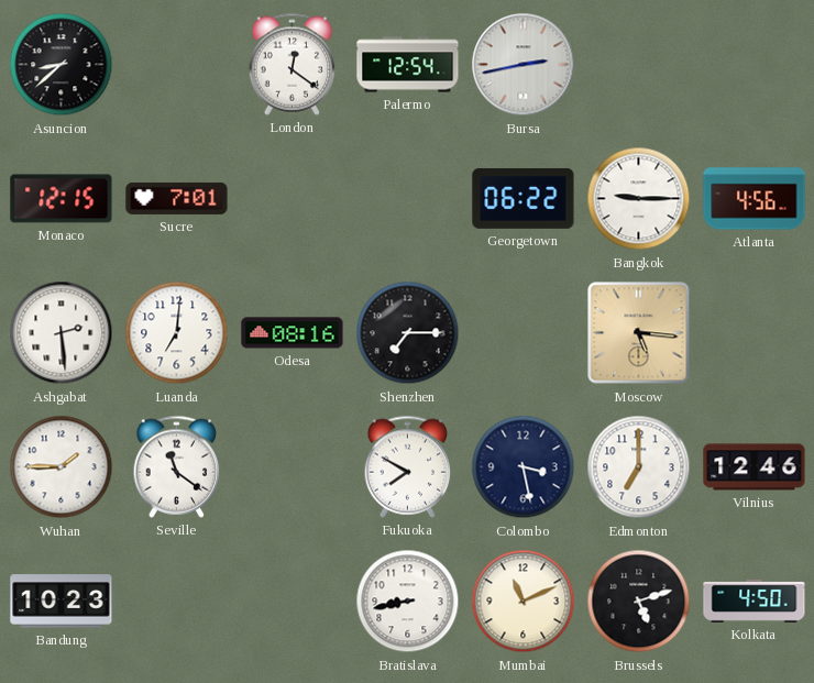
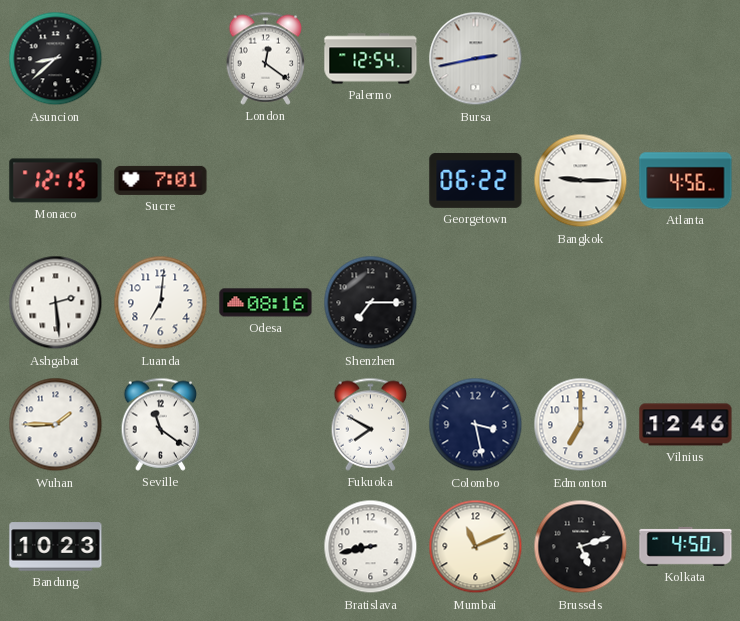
Moscow: 5:16 -> none
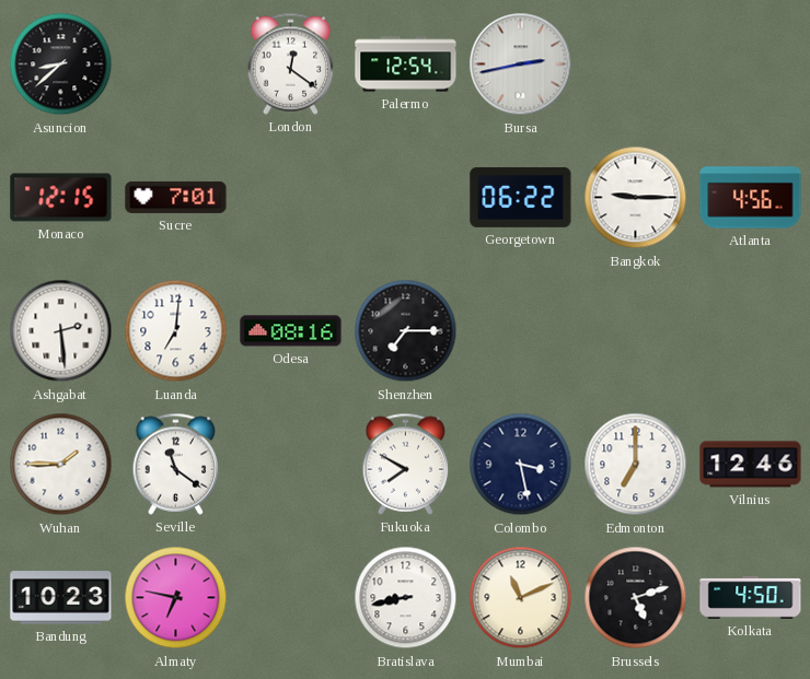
Almaty: none -> 6:47
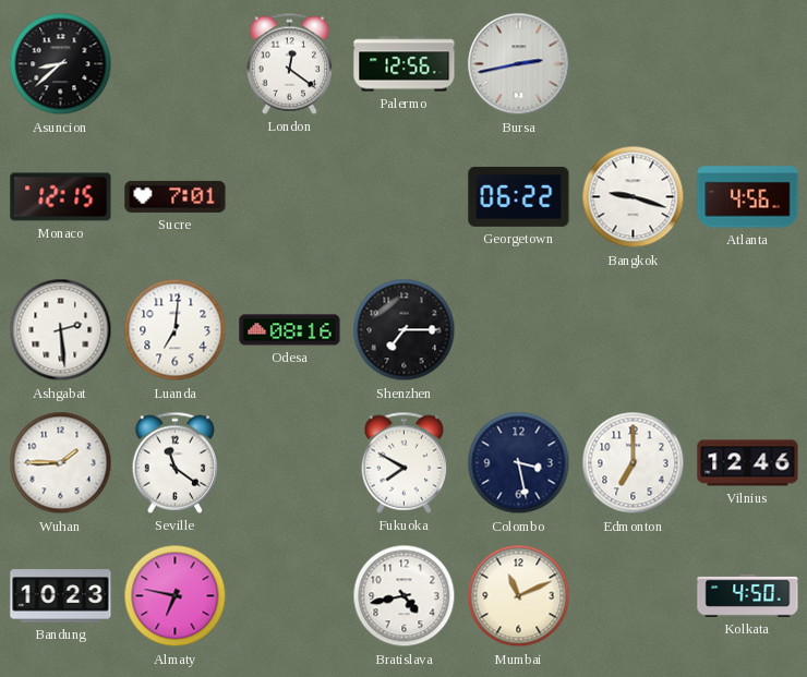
Palermo: 12:54 -> 12:56
Bangkok: 9:15 -> 9:18
Bratislava: 8:43 -> 4:43
Brussels: 5:12 -> none
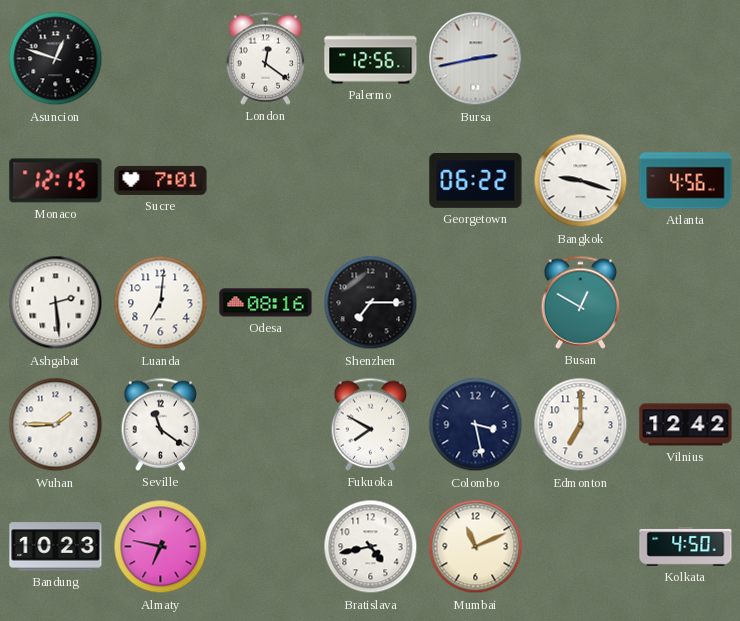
Asuncion: 8:38 -> 12:48
Busan: none -> 12:50
Vilnius: 12:46 -> 12:42
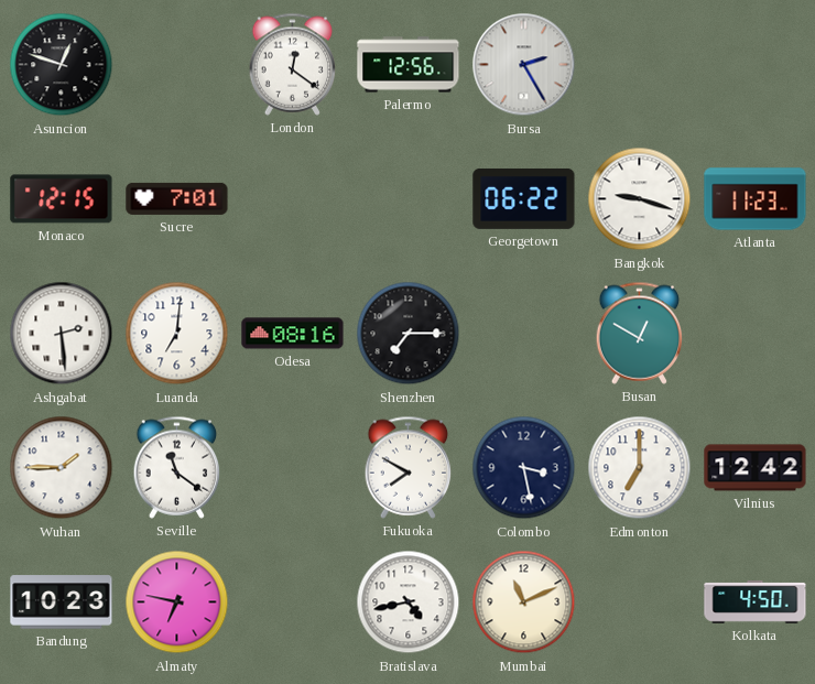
Bursa: 2:43 -> 2:25
Atlanta: 4:56 -> 11:23
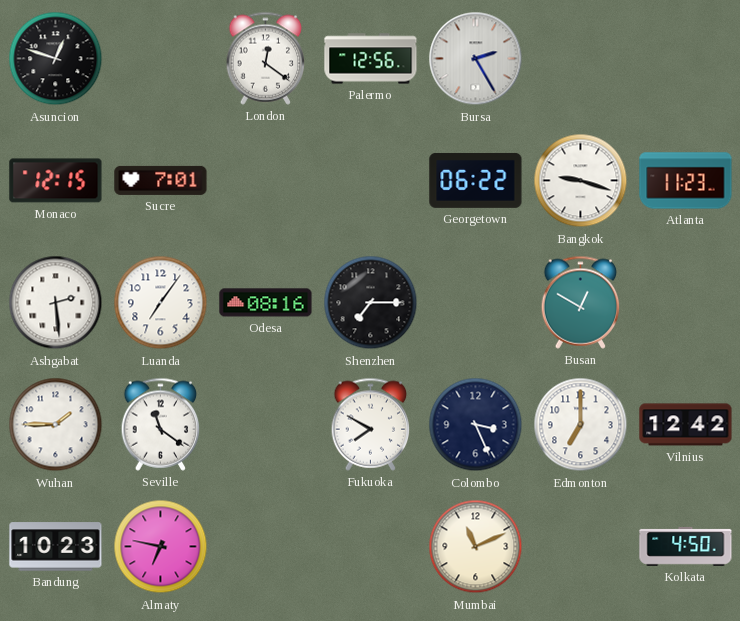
Luanda: 7:01 -> 7:06
Colombo: 3:28 -> 3:26
Bratislava: 4:43 -> none
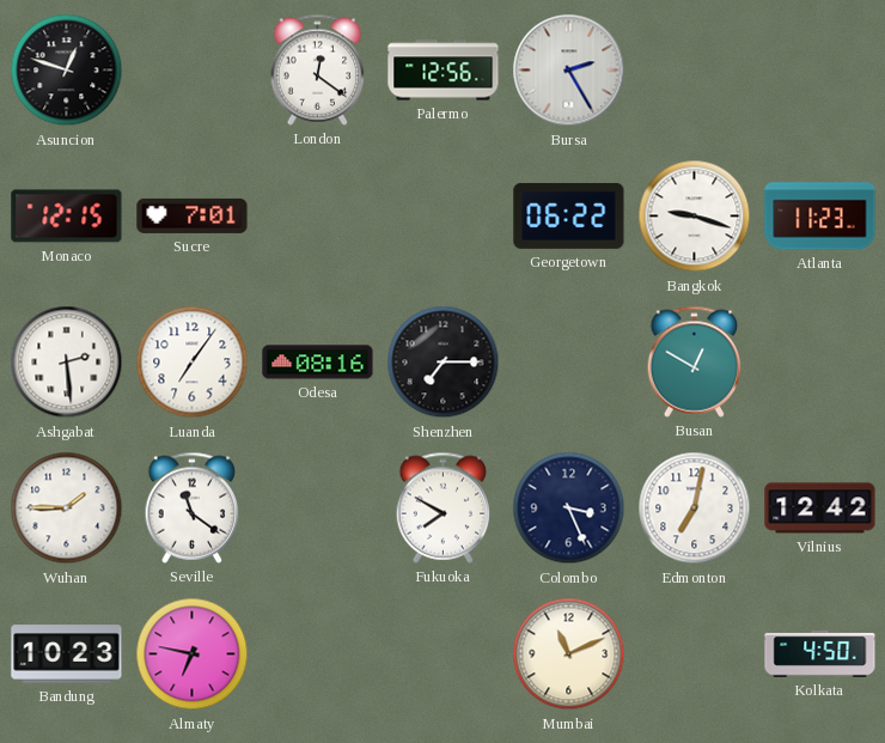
Edmonton: 7:00 -> 7:02
